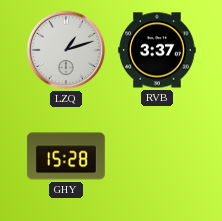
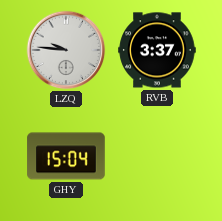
LZQ: 1:12 -> 9:46
GHY: 15:28 -> 15:04
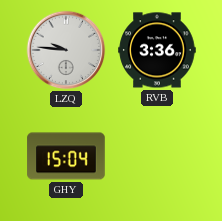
RVB: 3:37 -> 3:36
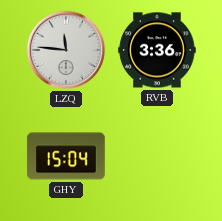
LZQ: 9:46 -> 11:46
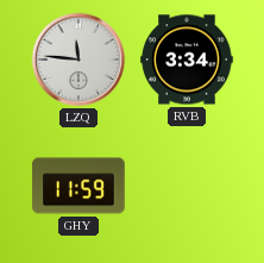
RVB: 3:36 -> 3:34
GHY: 15:04 -> 11:59
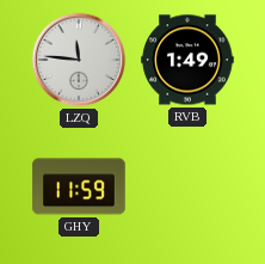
RVB: 3:34 -> 1:49
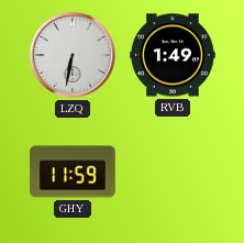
LZQ: 11:46 -> 6:32
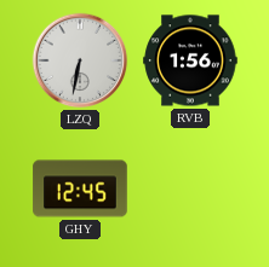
RVB: 1:49 -> 1:56
GHY: 11:59 -> 12:45
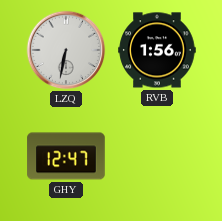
GHY: 12:45 -> 12:47
